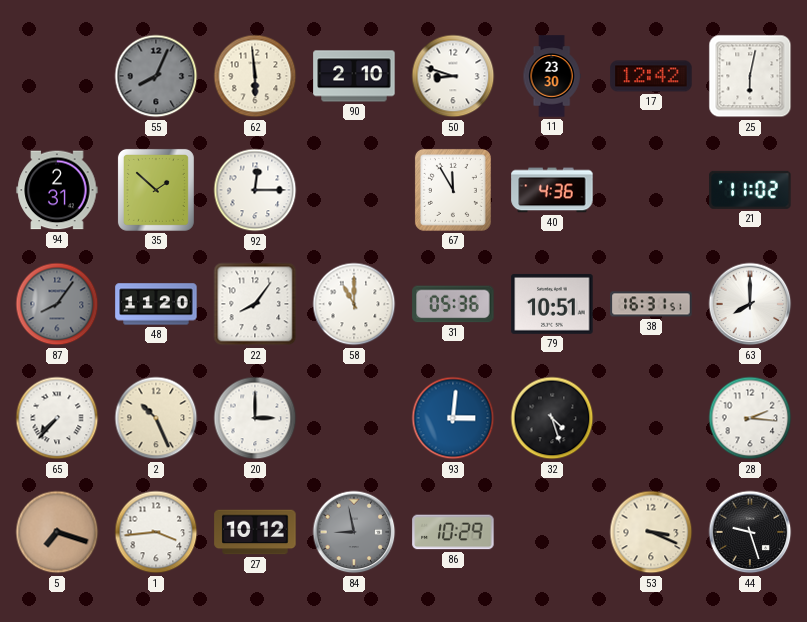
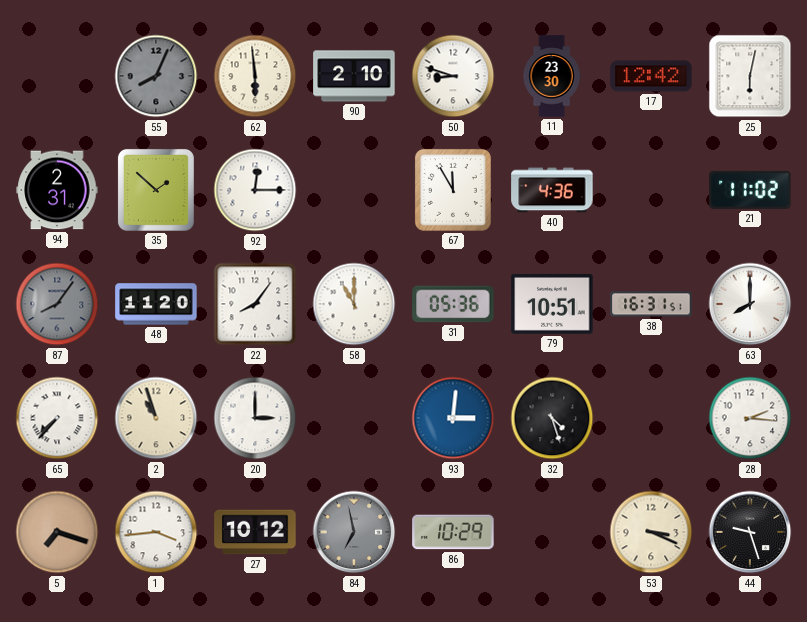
2: 10:26 -> 10:57
84: 8:58 -> 6:58
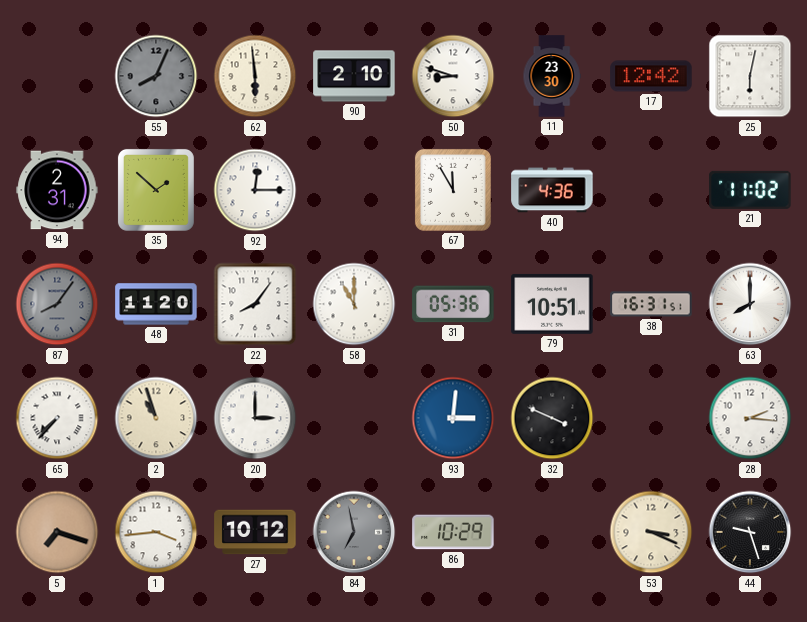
32: 4:27 -> 3:49
